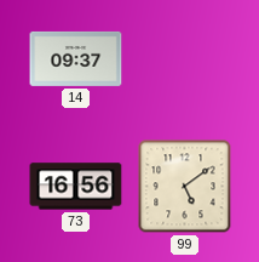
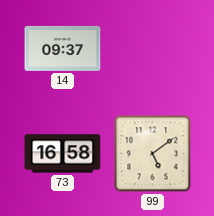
73: 16:56 -> 16:58
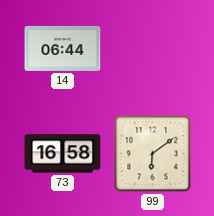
14: 09:37 -> 06:44
99: 5:09 -> 6:09
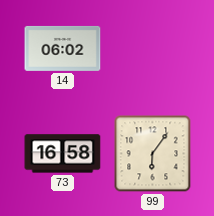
14: 06:44 -> 06:02
99: 6:09 -> 6:06
